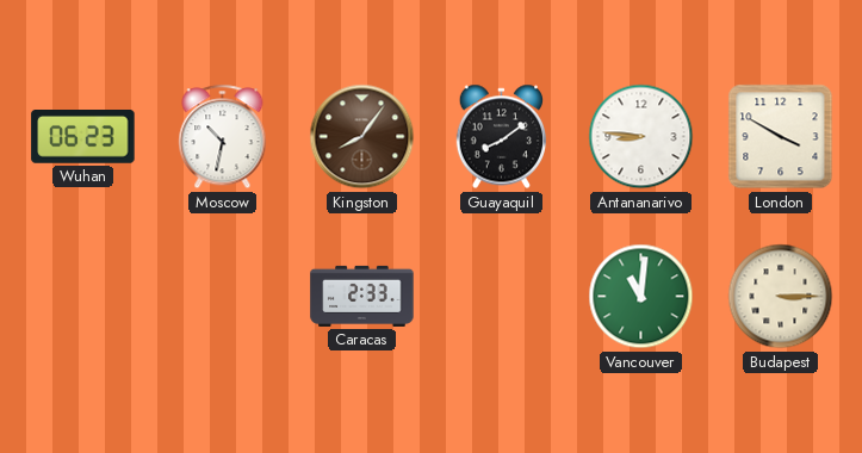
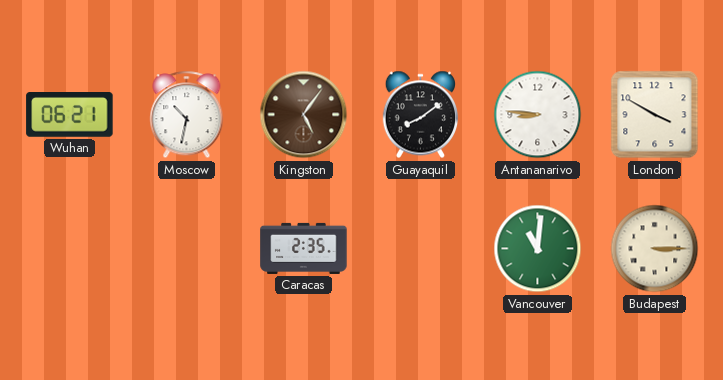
Wuhan: 06:23 -> 06:21
Kingston: 8:06 -> 5:06
Caracas: 2:33 -> 2:35
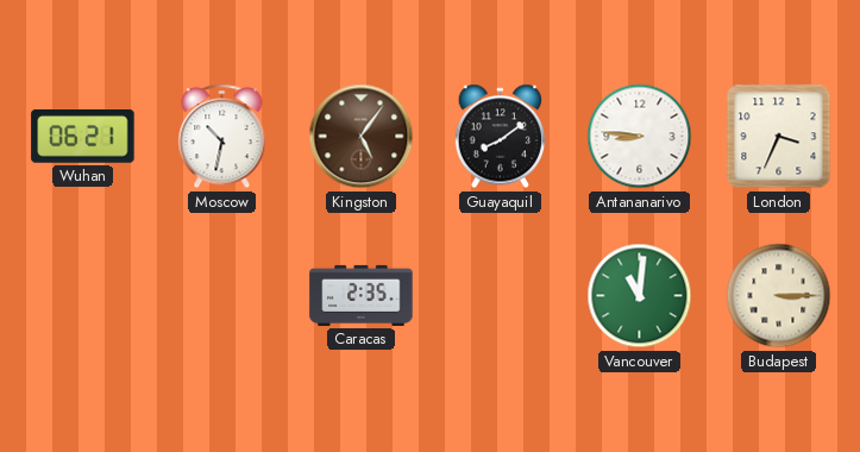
London: 3:50 -> 3:34
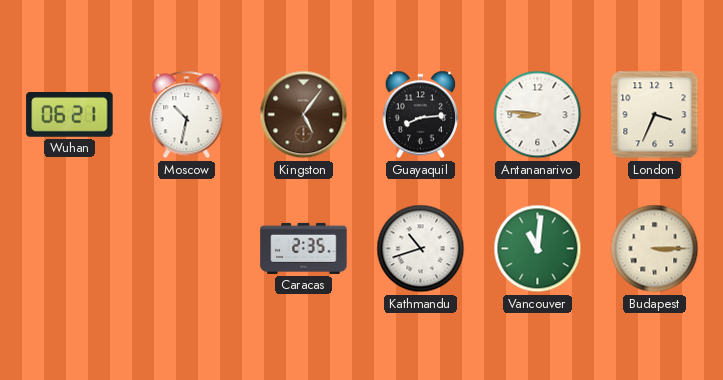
Guayaquil: 8:09 -> 8:14
Kathmandu: none -> 10:42
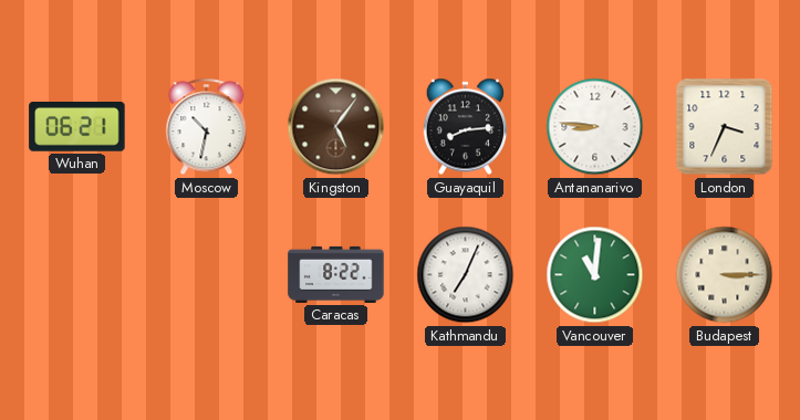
Caracas: 2:35 -> 8:22
Kathmandu: 10:42 -> 7:04
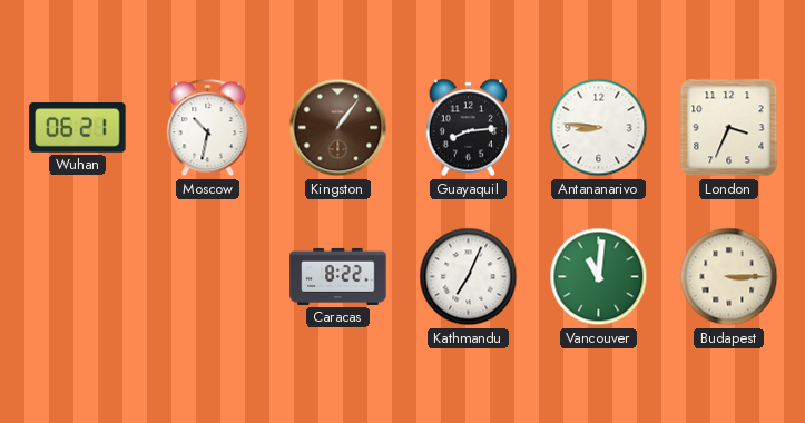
Kingston: 5:06 -> 1:06
